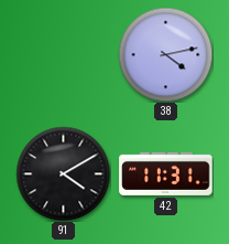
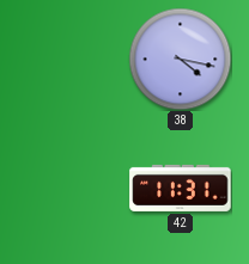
38: 4:13 -> 4:17
91: 4:10 -> none
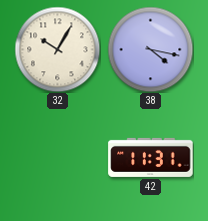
32: none -> 10:05
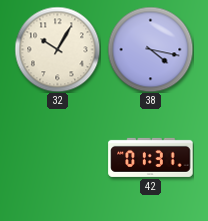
42: 11:31 -> 01:31
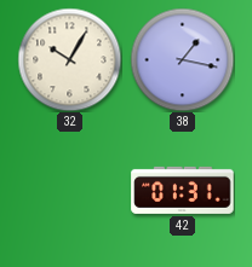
38: 4:17 -> 1:17
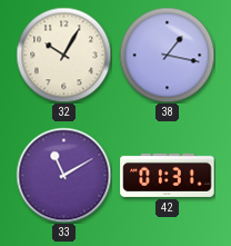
33: none -> 11:10
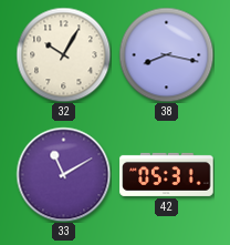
38: 1:17 -> 8:17
42: 01:31 -> 05:31
